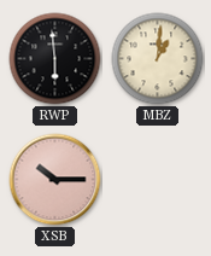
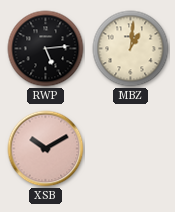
RWP: 5:59 -> 5:14
XSB: 10:15 -> 10:10
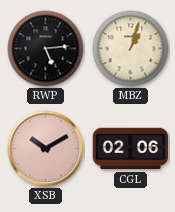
MBZ: 1:01 -> 1:03
CGL: none -> 02:06
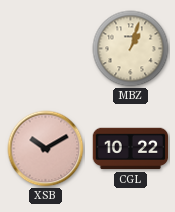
RWP: 5:14 -> none
CGL: 02:06 -> 10:22
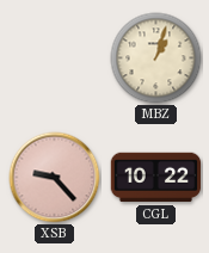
XSB: 10:10 -> 9:23
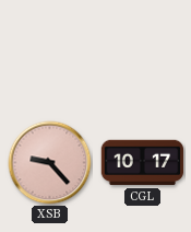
MBZ: 1:03 -> none
CGL: 10:22 -> 10:17
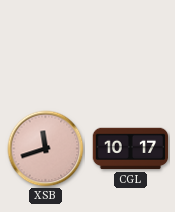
XSB: 9:23 -> 11:42
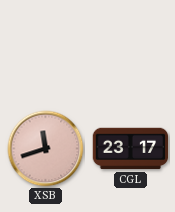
CGL: 10:17 -> 23:17
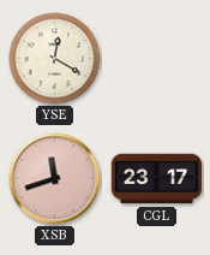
YSE: none -> 12:20
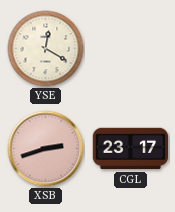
XSB: 11:42 -> 2:42
